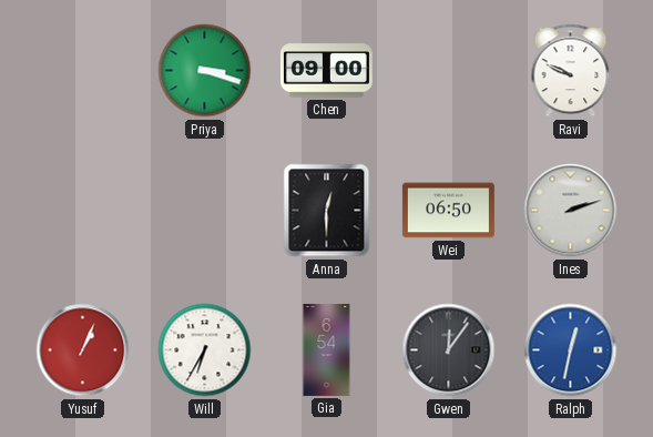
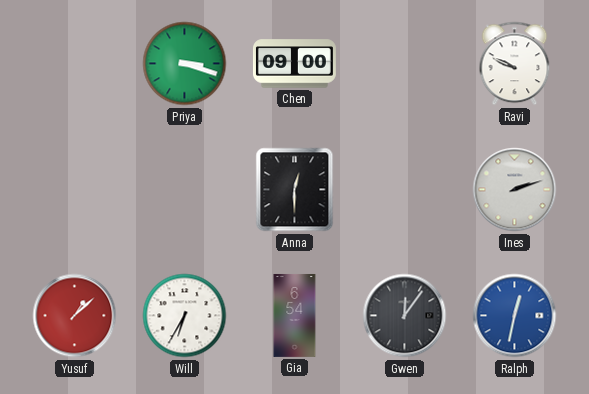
Wei: 06:50 -> none
Yusuf: 1:04 -> 1:08
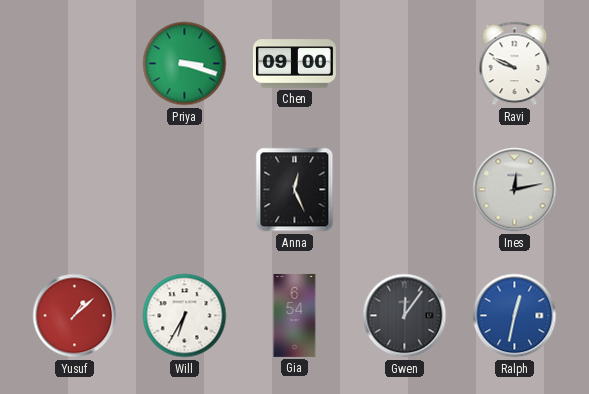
Anna: 12:30 -> 12:26
Ines: 2:12 -> 12:13
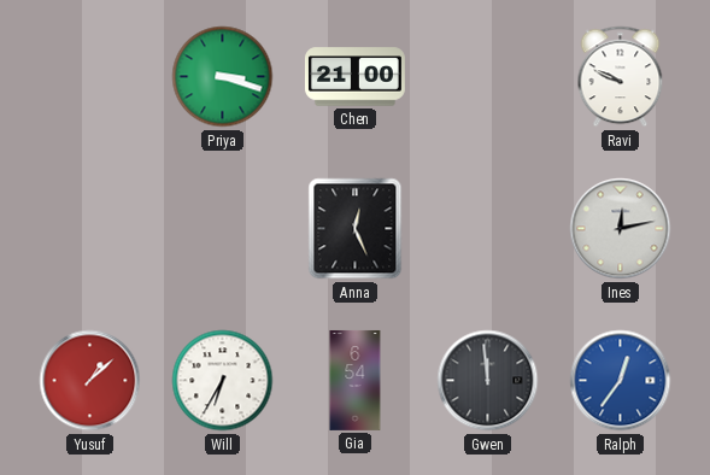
Chen: 09:00 -> 21:00
Gwen: 12:06 -> 11:59
Ralph: 12:32 -> 12:36
